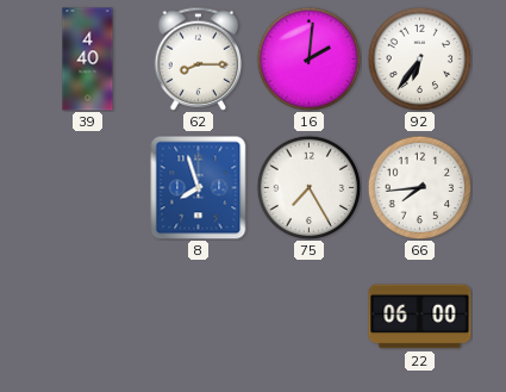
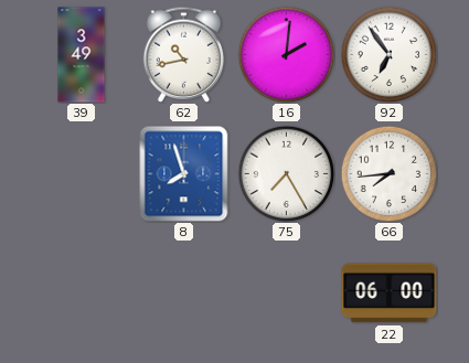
39: 4:40 -> 3:49
62: 8:15 -> 10:43
92: 6:36 -> 6:54
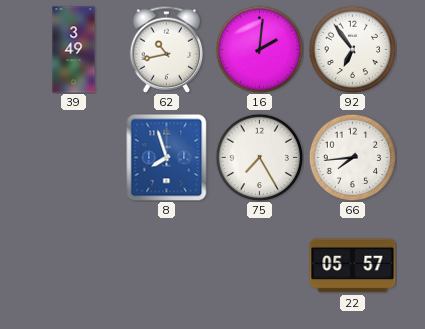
22: 06:00 -> 05:57
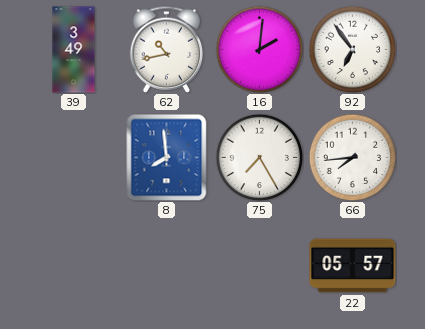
8: 7:57 -> 7:59
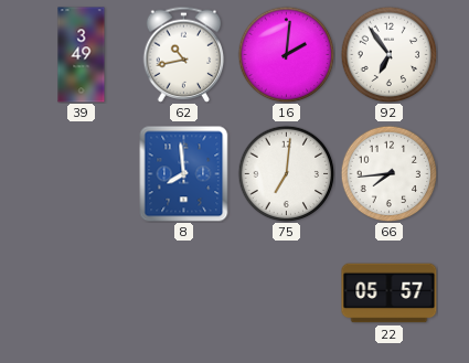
75: 7:25 -> 7:01
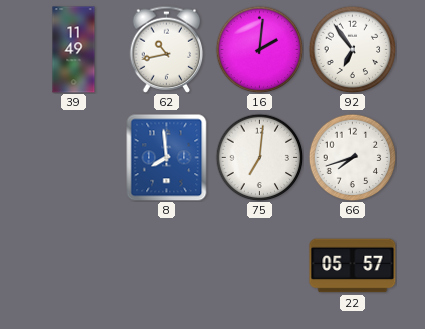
39: 3:49 -> 11:49
66: 7:44 -> 7:42
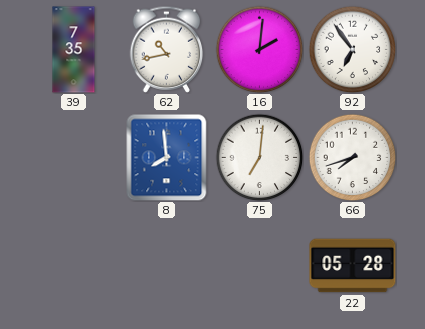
39: 11:49 -> 7:35
22: 05:57 -> 05:28
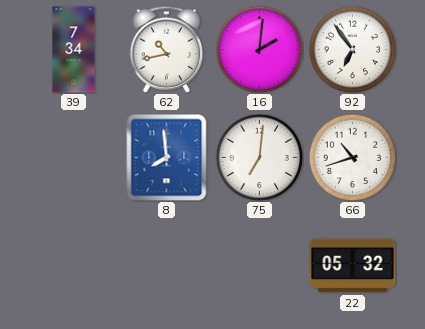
39: 7:35 -> 7:34
66: 7:42 -> 10:42
22: 05:28 -> 05:32
